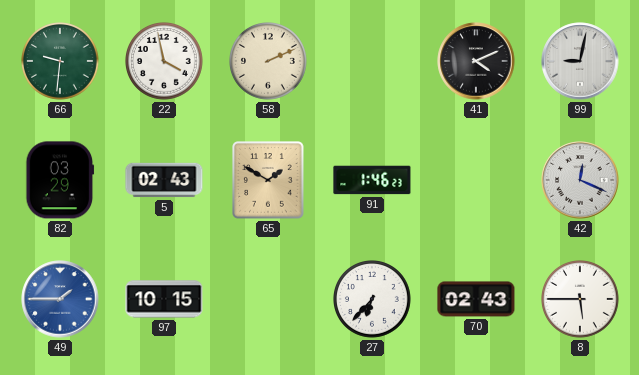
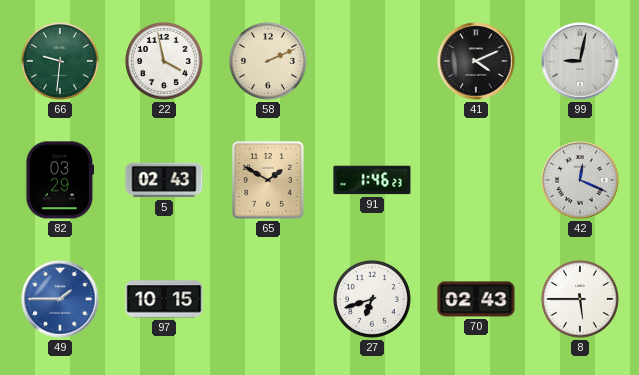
27: 6:37 -> 6:42
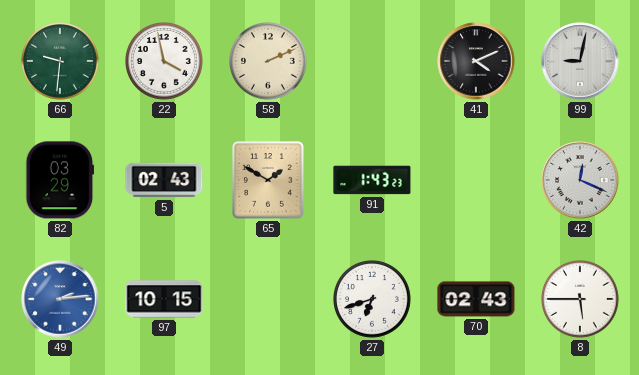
91: 1:46 -> 1:43
49: 1:45 -> 2:14
